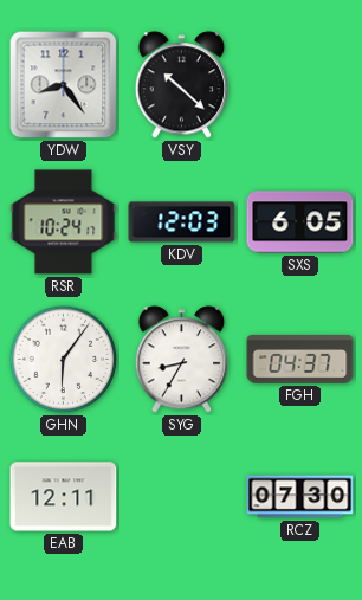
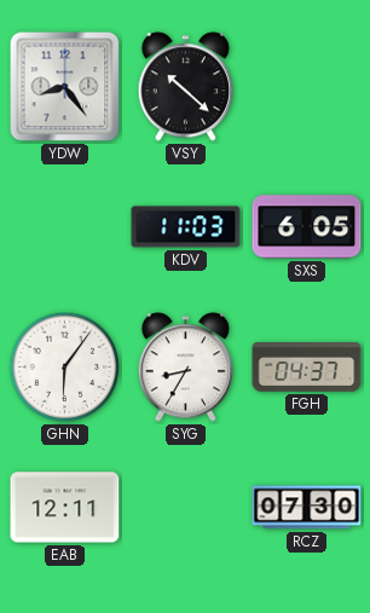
RSR: 10:24 -> none
KDV: 12:03 -> 11:03
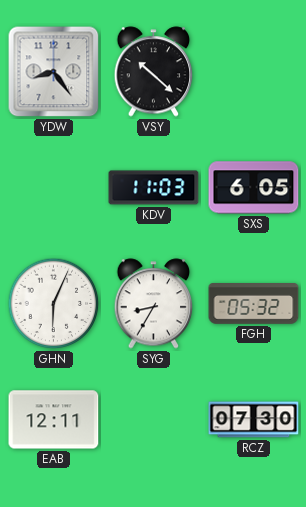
GHN: 6:06 -> 6:04
FGH: 04:37 -> 05:32
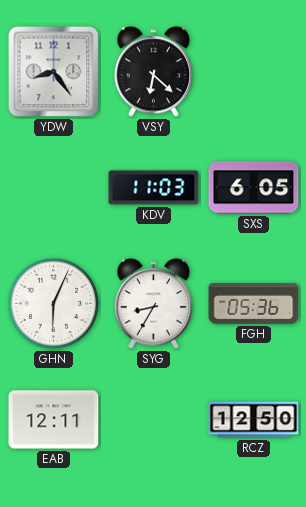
VSY: 10:22 -> 6:22
FGH: 05:32 -> 05:36
RCZ: 07:30 -> 12:50
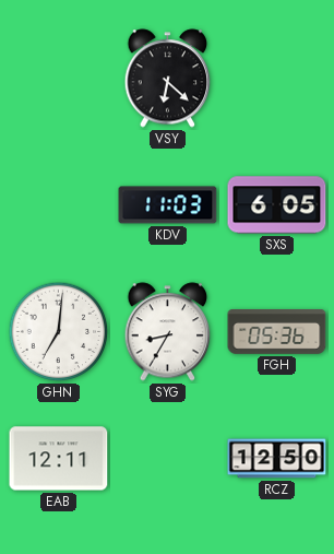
YDW: 8:24 -> none
GHN: 6:04 -> 7:01
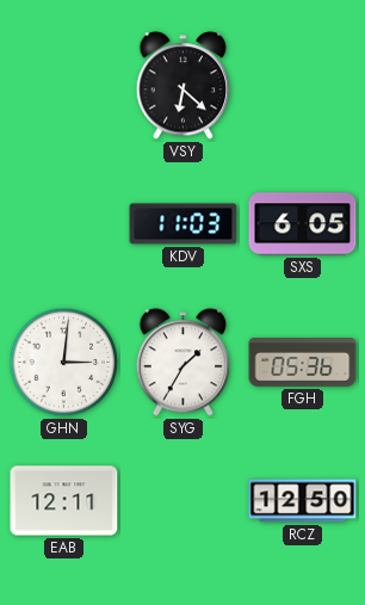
GHN: 7:01 -> 3:01
SYG: 8:35 -> 1:35
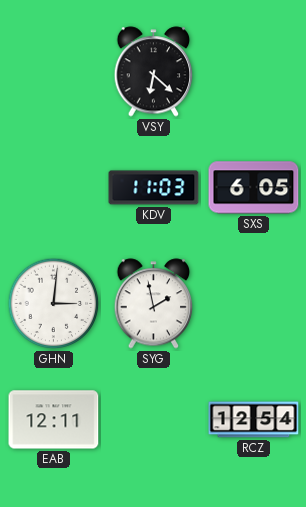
SYG: 1:35 -> 1:58
FGH: 05:36 -> none
RCZ: 12:50 -> 12:54
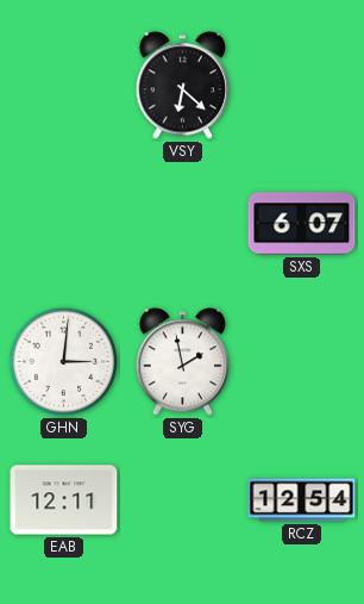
KDV: 11:03 -> none
SXS: 6:05 -> 6:07
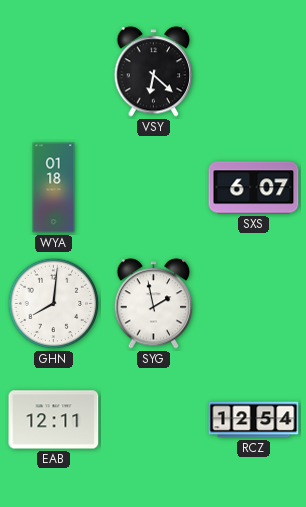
WYA: none -> 01:18
GHN: 3:01 -> 8:01
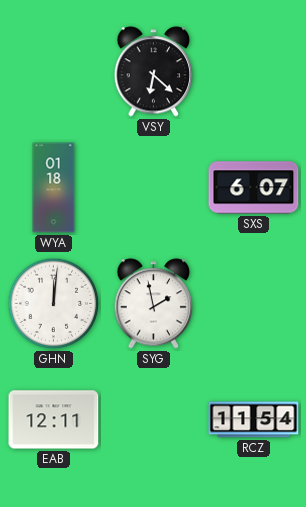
GHN: 8:01 -> 12:01
RCZ: 12:54 -> 11:54
